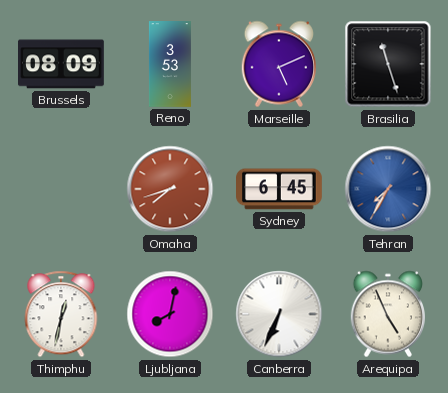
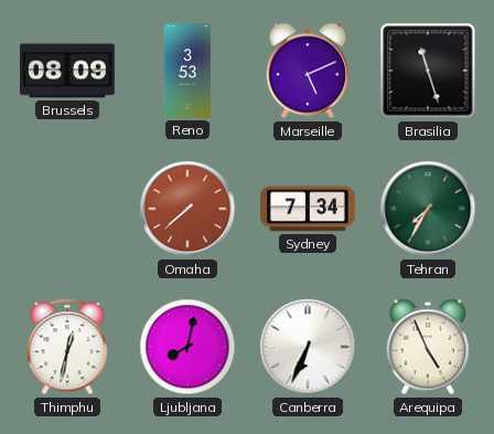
Omaha: 7:42 -> 7:38
Sydney: 6:45 -> 7:34
Tehran dial: blue -> green
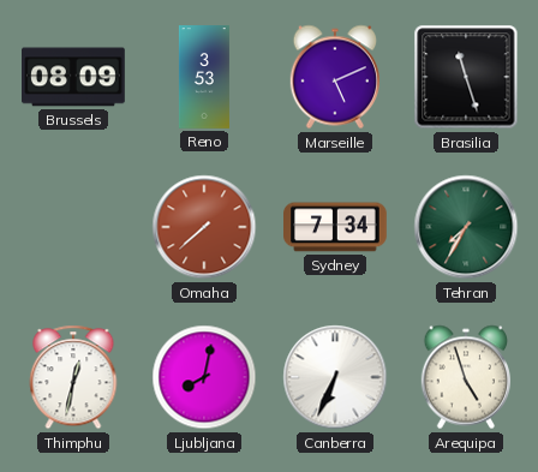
Arequipa: 4:56 -> 4:57
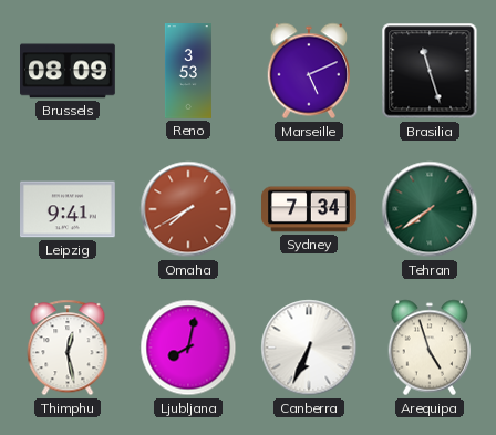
Leipzig: none -> 9:41
Omaha: 7:38 -> 7:40
Tehran: 7:35 -> 7:39
Thimphu: 12:32 -> 12:28
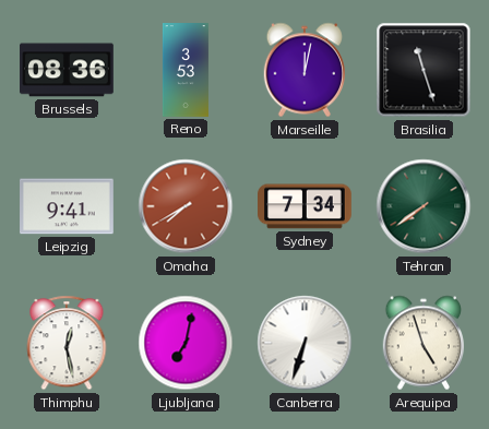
Brussels: 08:09 -> 08:36
Marseille: 5:11 -> 12:02
Ljubljana: 8:02 -> 7:02
Canberra: 6:34 -> 6:33
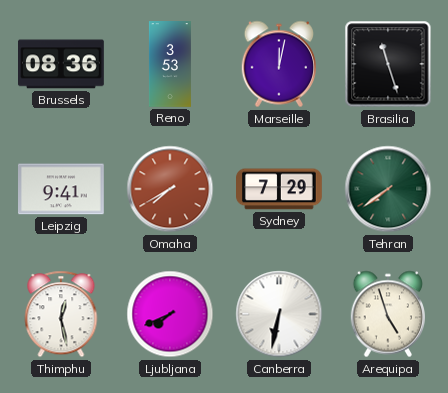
Sydney: 7:34 -> 7:29
Ljubljana: 7:02 -> 7:41
Canberra: 6:33 -> 6:32
